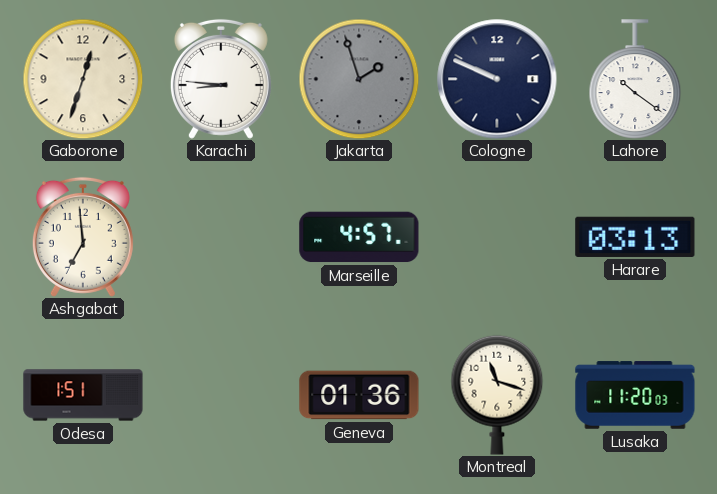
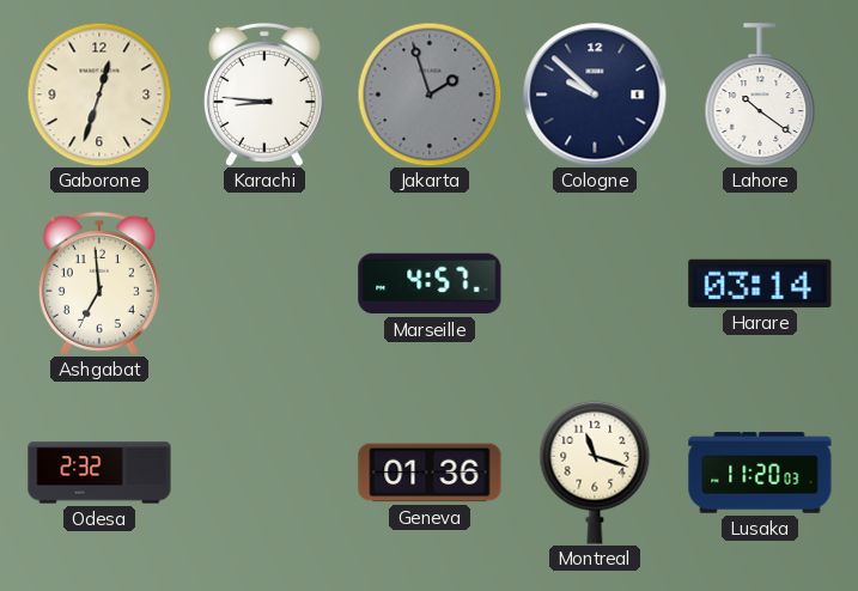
Cologne: 9:49 -> 9:52
Harare: 03:13 -> 03:14
Odesa: 1:51 -> 2:32
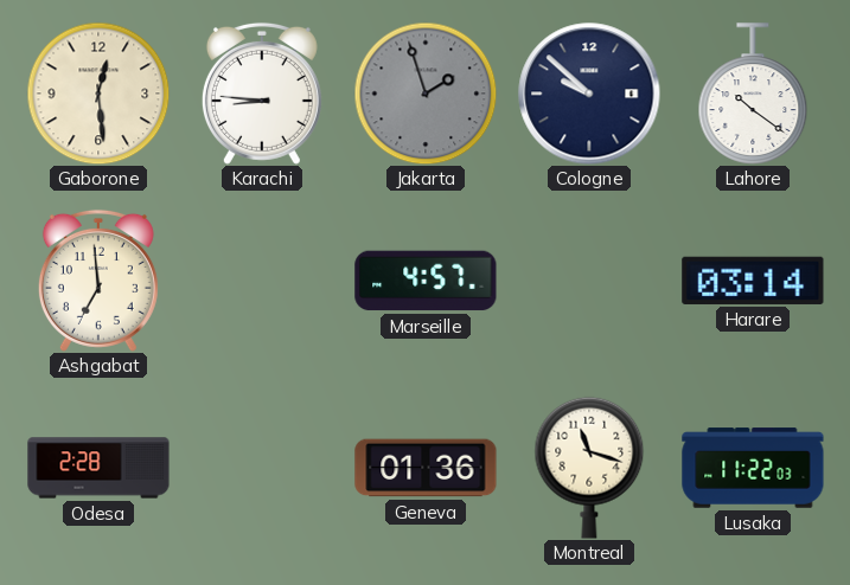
Gaborone: 12:33 -> 12:29
Odesa: 2:32 -> 2:28
Lusaka: 11:20 -> 11:22
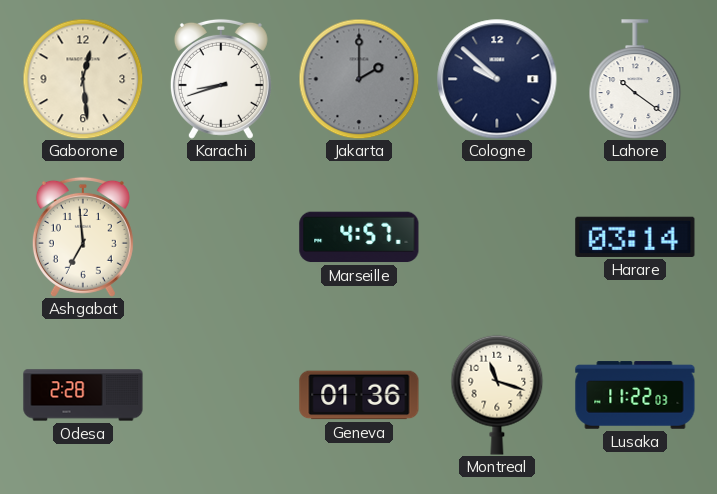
Karachi: 8:46 -> 8:42
Jakarta: 1:57 -> 2:00
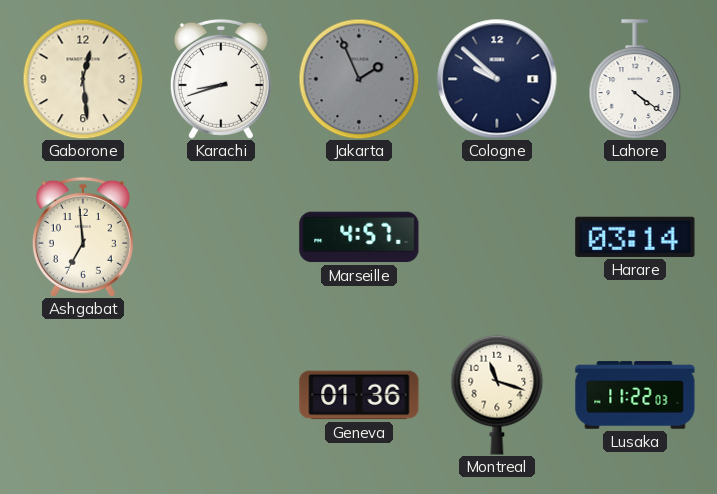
Jakarta: 2:00 -> 1:56
Lahore: 10:21 -> 4:21
Odesa: 2:28 -> none
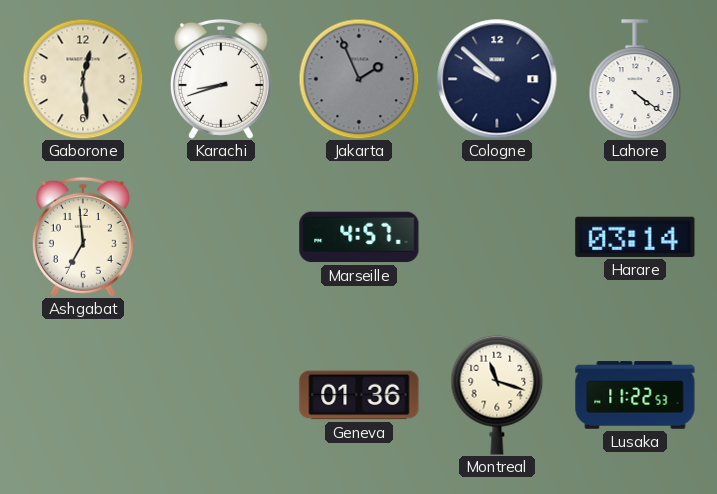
Lusaka: 11:22:03 -> 11:22:53
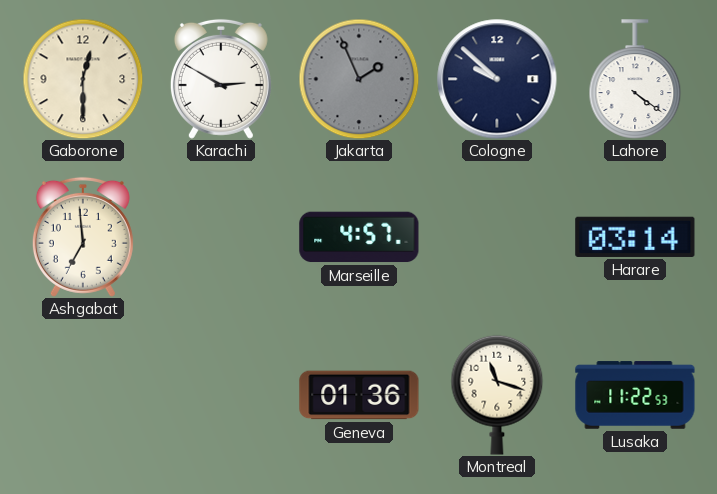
Gaborone: 12:29 -> 12:30
Karachi: 8:42 -> 2:50
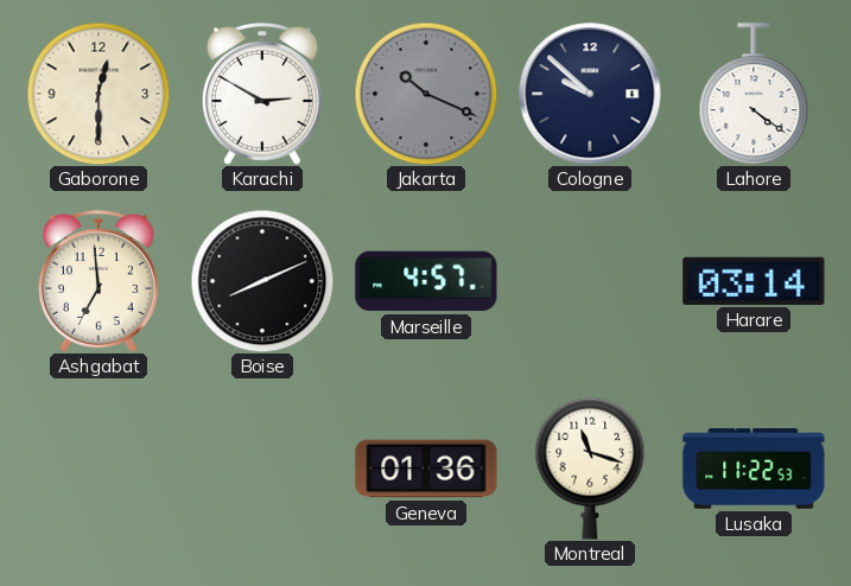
Jakarta: 1:56 -> 10:19
Boise: none -> 8:11
